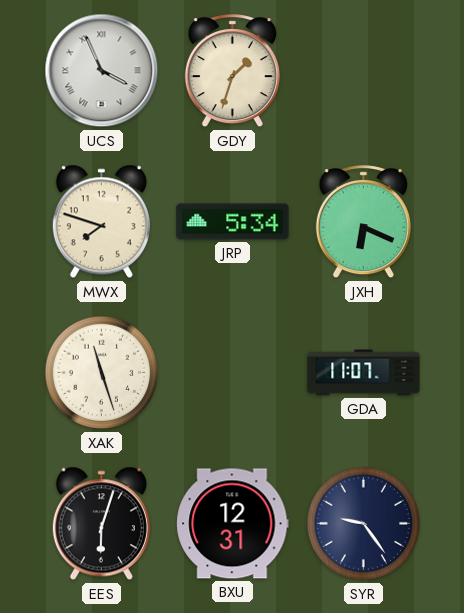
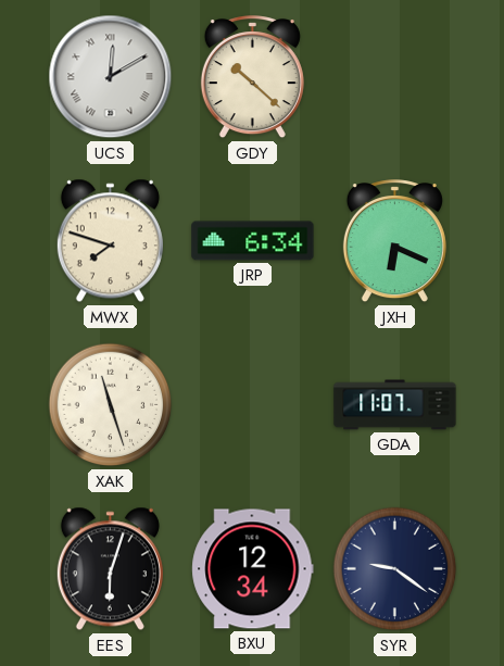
UCS: 3:56 -> 12:10
GDY: 1:33 -> 10:22
JRP: 5:34 -> 6:34
BXU: 12:31 -> 12:34
SYR: 9:24 -> 9:21
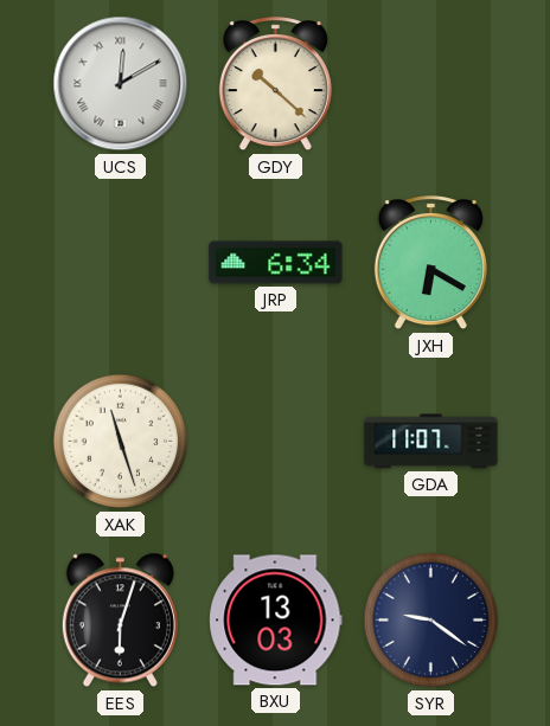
MWX: 7:48 -> none
JXH: 6:19 -> 6:20
BXU: 12:34 -> 13:03
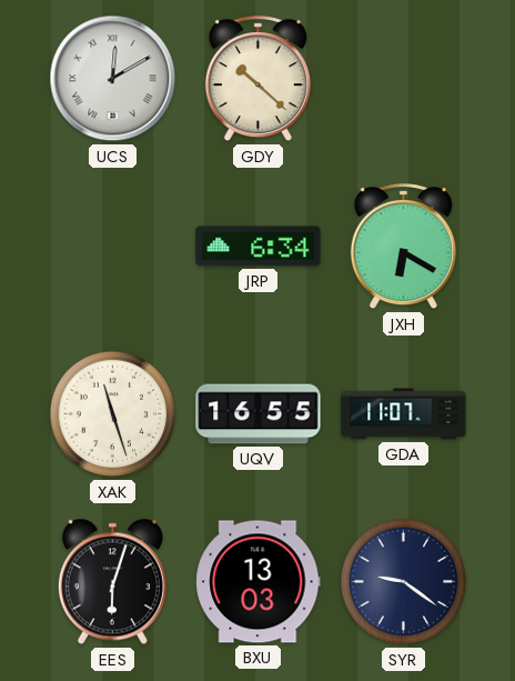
UQV: none -> 16:55
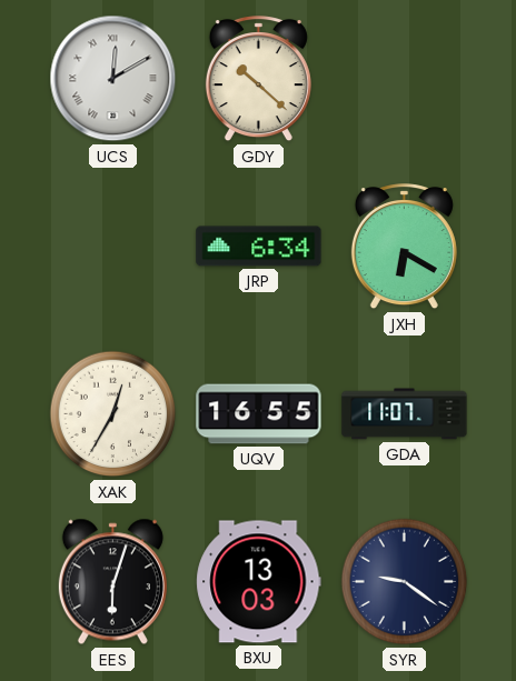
XAK: 11:27 -> 12:35
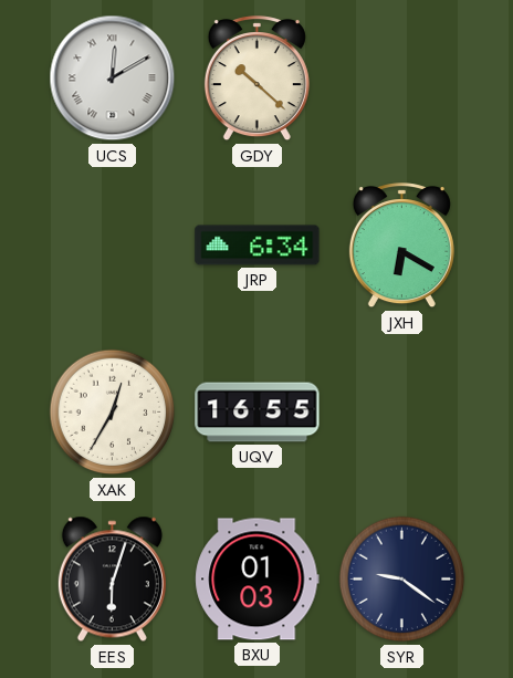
GDA: 11:07 -> none
BXU: 13:03 -> 01:03
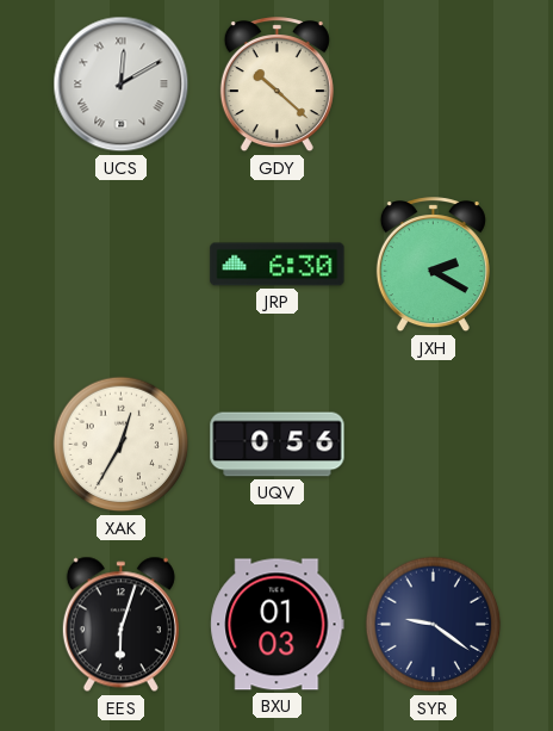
JRP: 6:34 -> 6:30
JXH: 6:20 -> 2:20
UQV: 16:55 -> 0:56
